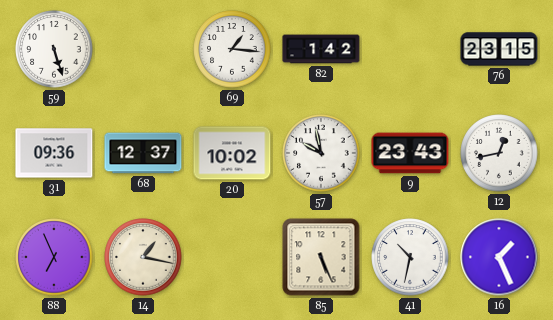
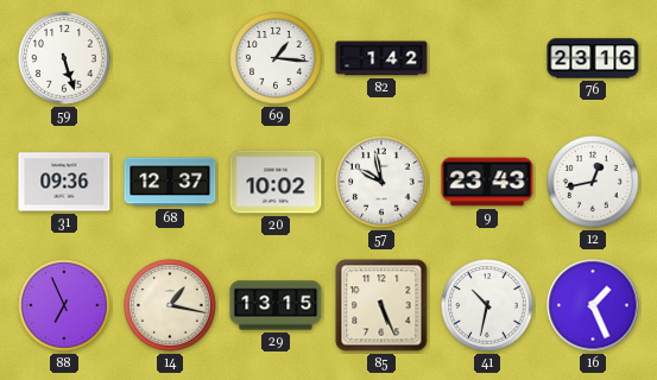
76: 23:15 -> 23:16
29: none -> 13:15
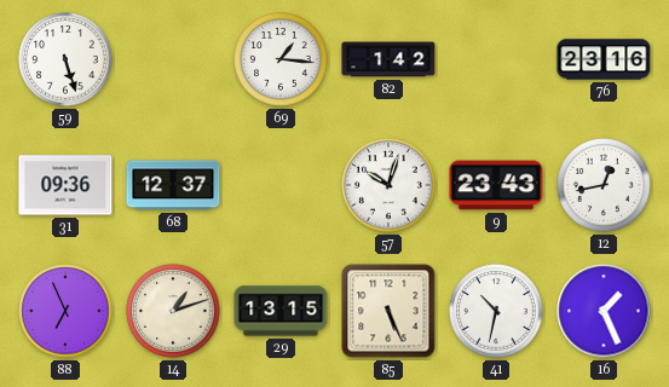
20: 10:02 -> none
57: 9:58 -> 10:03
14: 1:17 -> 1:12
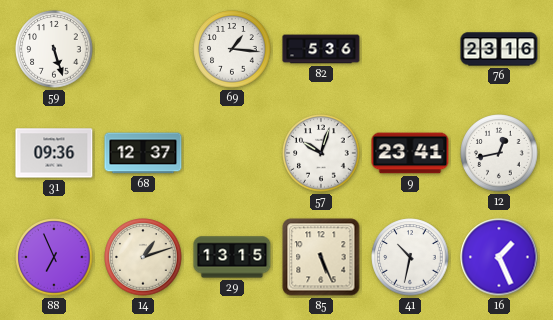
82: 1:42 -> 5:36
9: 23:43 -> 23:41
